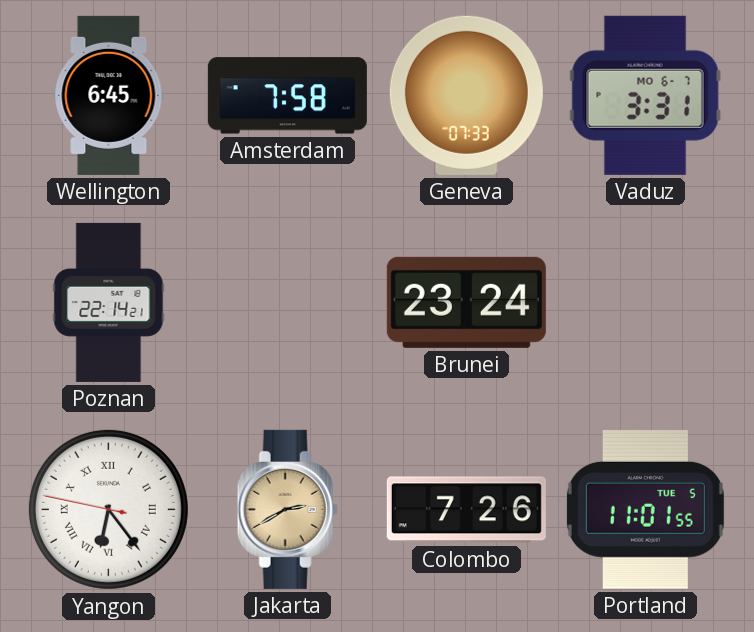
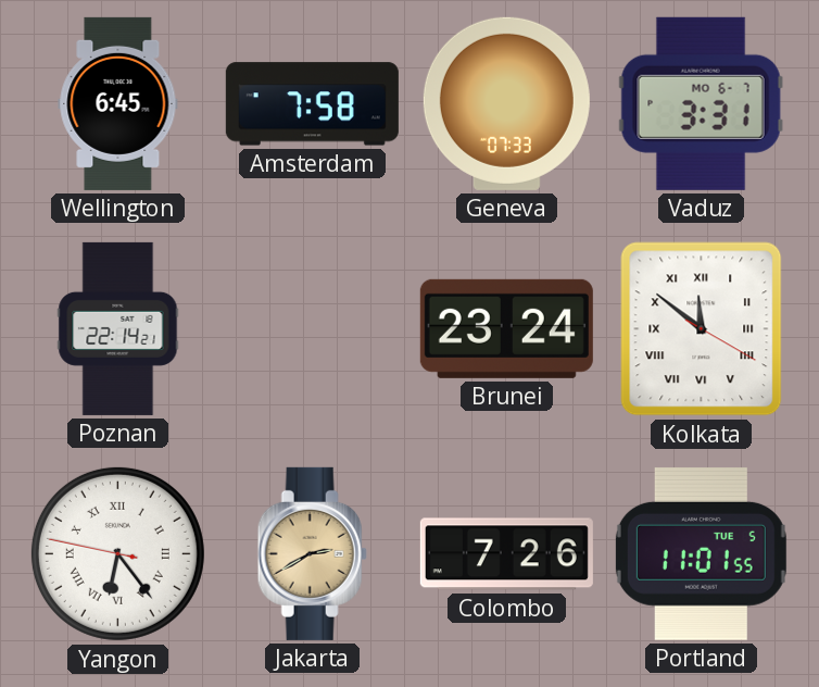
Kolkata: none -> 11:51
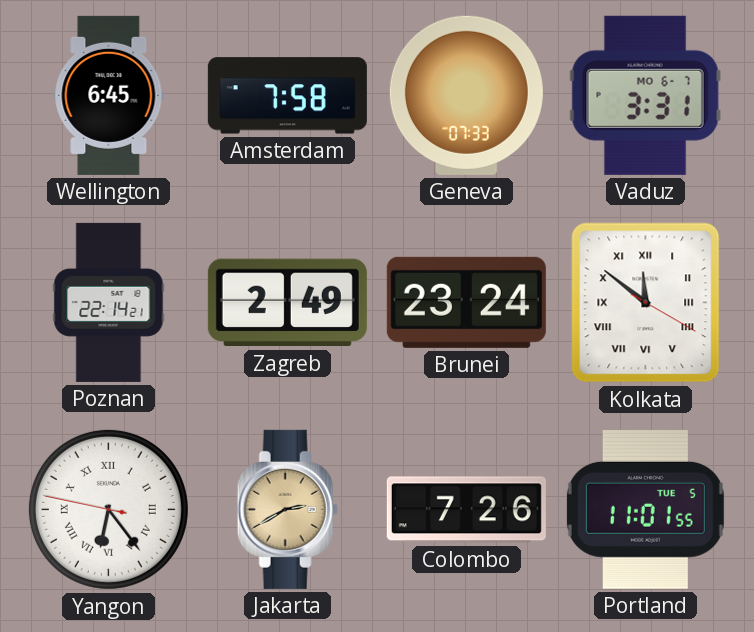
Zagreb: none -> 2:49
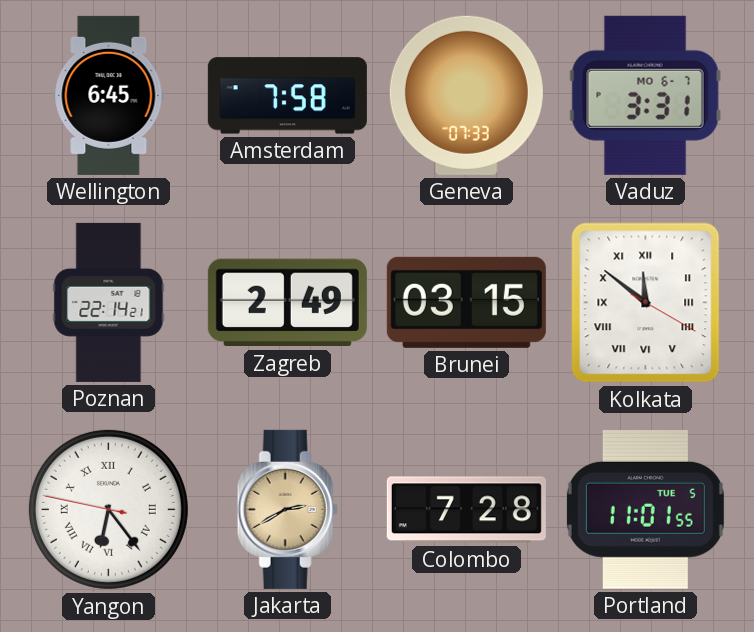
Brunei: 23:24 -> 03:15
Colombo: 7:26 -> 7:28
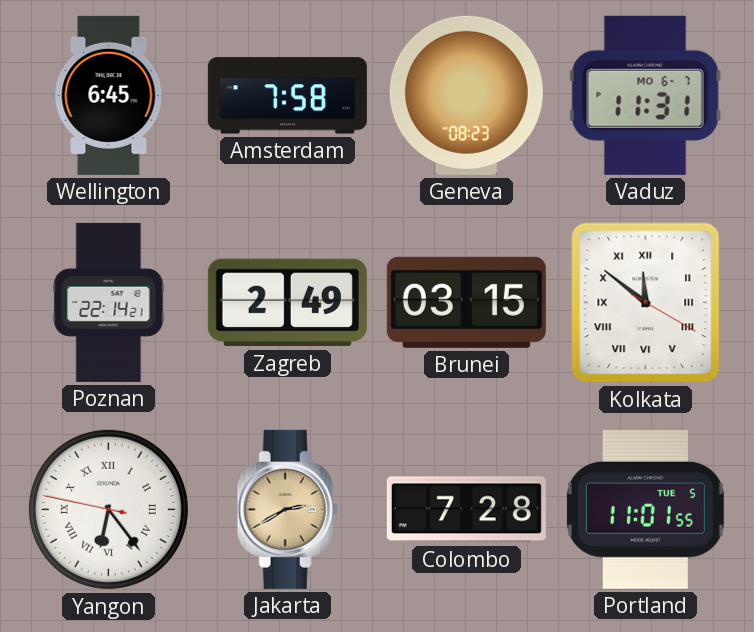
Geneva: 07:33 -> 08:23
Vaduz: 3:31 -> 11:31
